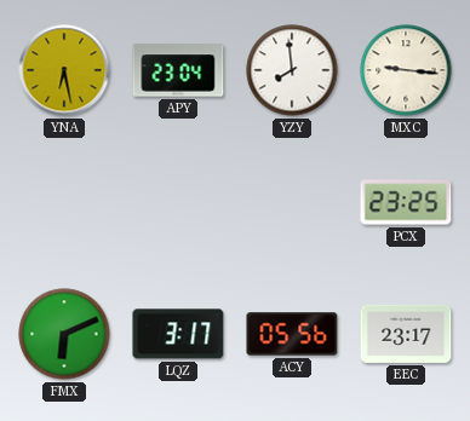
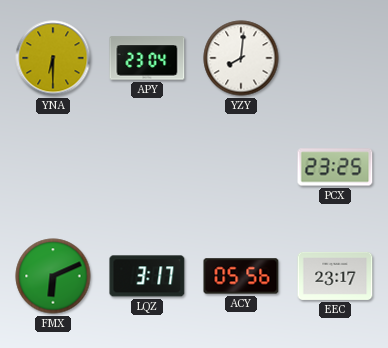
YNA: 6:28 -> 6:30
YZY: 7:59 -> 8:01
MXC: 9:16 -> none
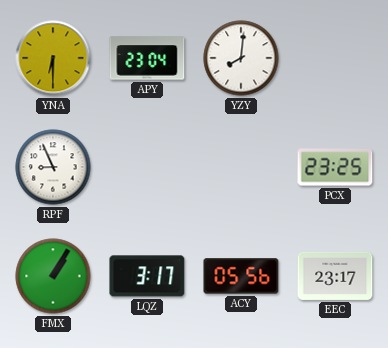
RPF: none -> 8:56
FMX: 6:11 -> 1:05
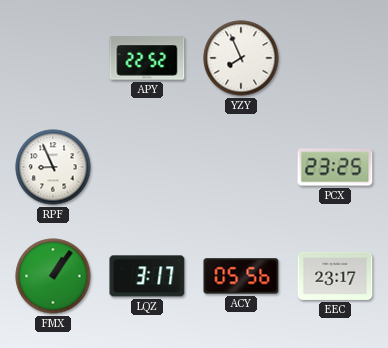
YNA: 6:30 -> none
APY: 23:04 -> 22:52
YZY: 8:01 -> 7:56
FMX: 1:05 -> 1:06
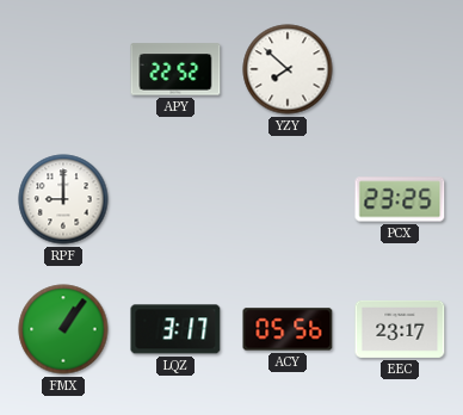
YZY: 7:56 -> 7:52
RPF: 8:56 -> 9:00
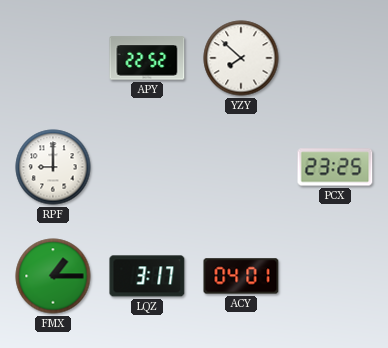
FMX: 1:06 -> 1:15
ACY: 05:56 -> 04:01
EEC: 23:17 -> none
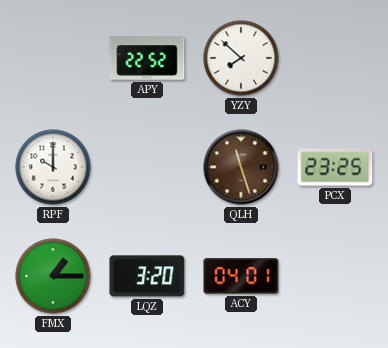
RPF: 9:00 -> 10:00
QLH: none -> 11:27
LQZ: 3:17 -> 3:20
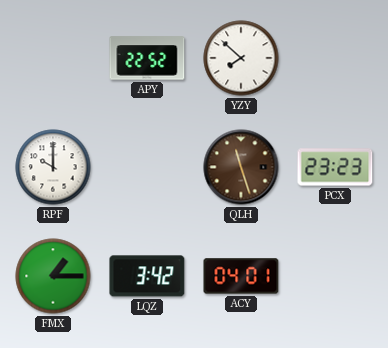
PCX: 23:25 -> 23:23
LQZ: 3:20 -> 3:42
